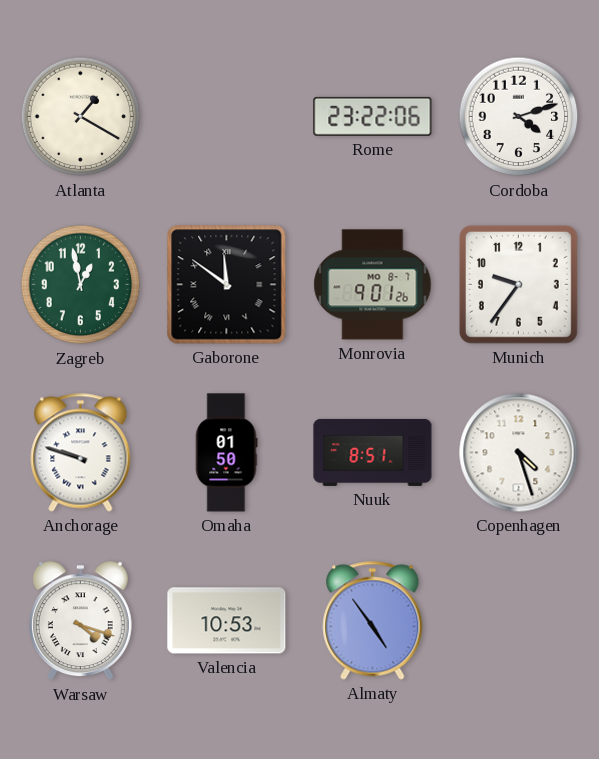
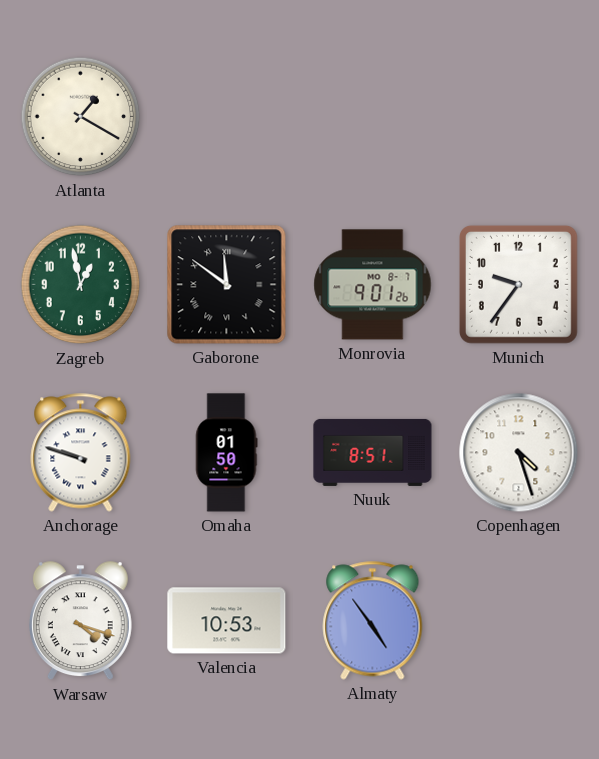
Rome: 23:22 -> none
Cordoba: 4:12 -> none
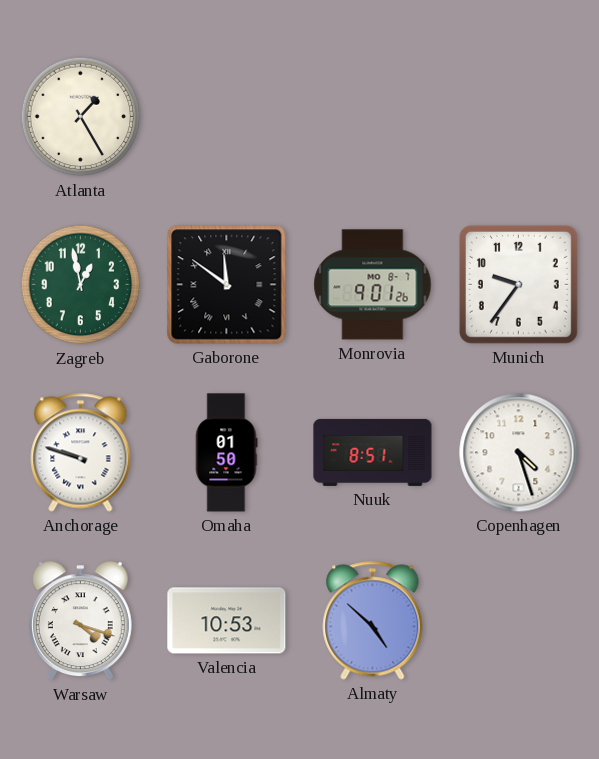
Atlanta: 1:20 -> 1:25
Almaty: 4:54 -> 4:52
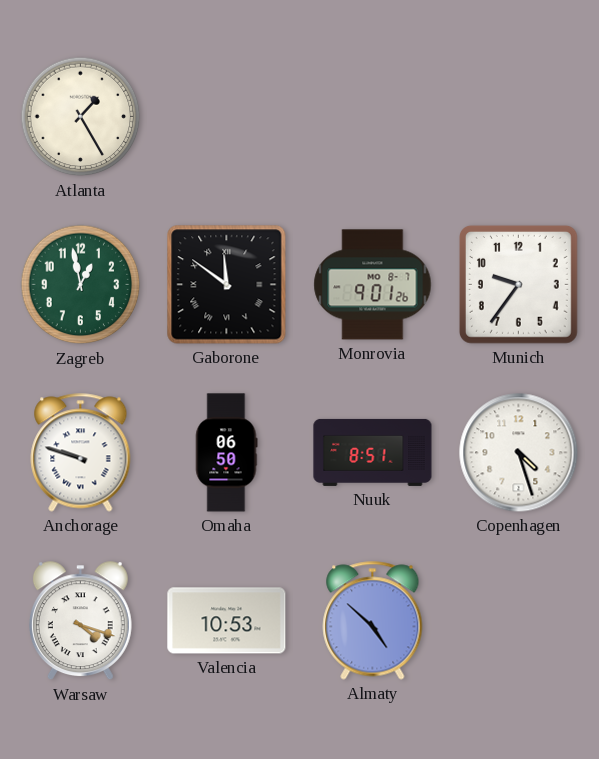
Omaha: 01:50 -> 06:50
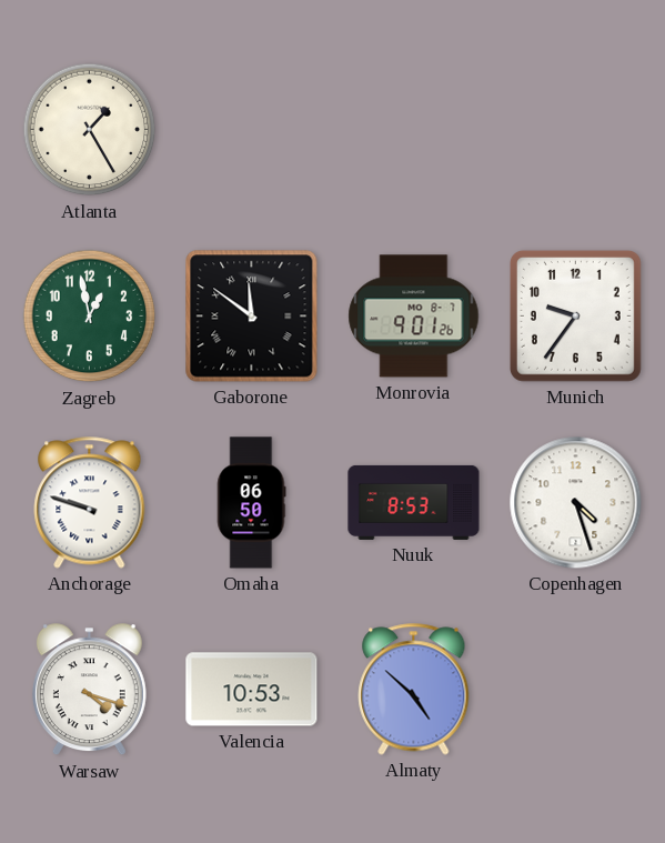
Nuuk: 8:51 -> 8:53
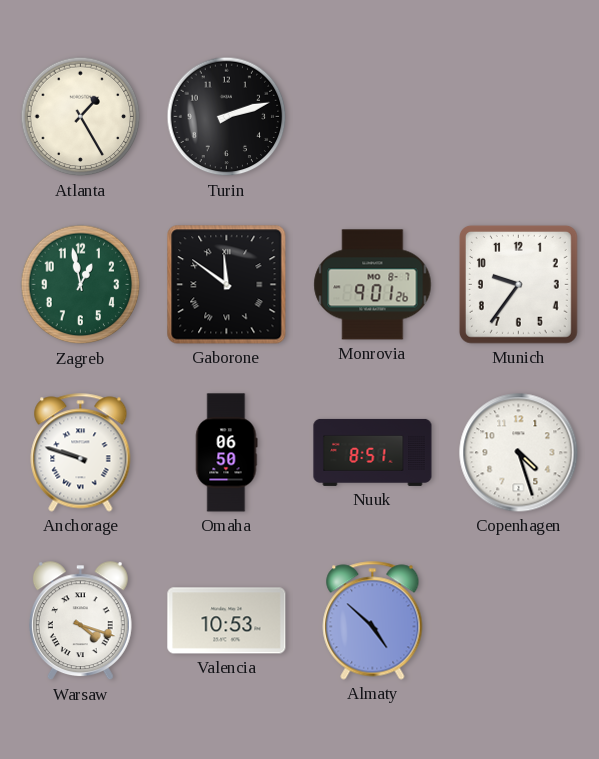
Turin: none -> 2:12
Nuuk: 8:53 -> 8:51
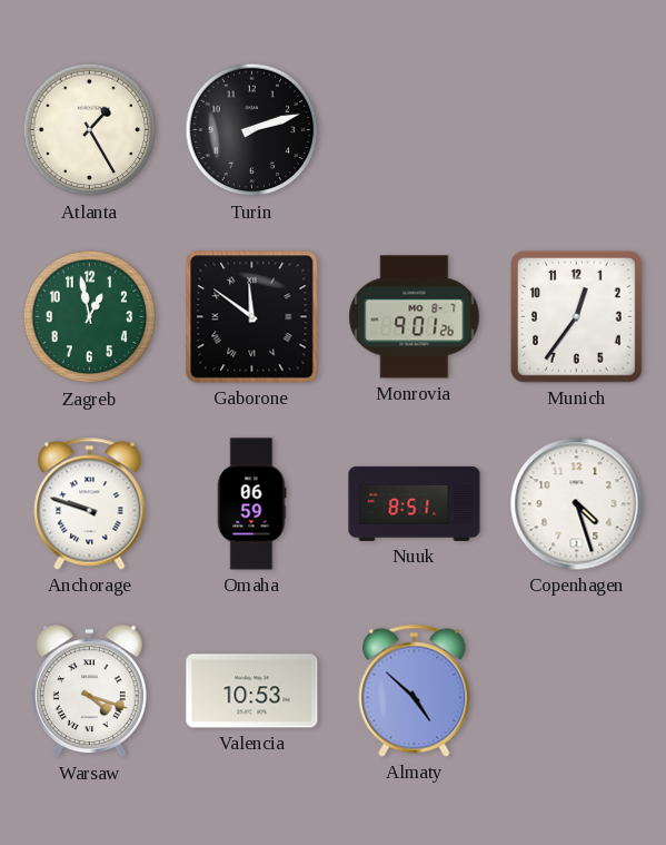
Munich: 9:36 -> 12:36
Omaha: 06:50 -> 06:59
